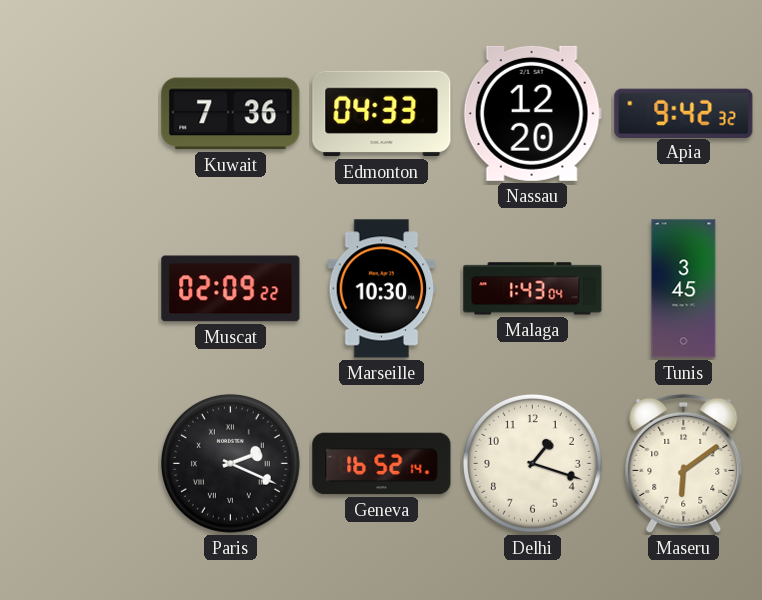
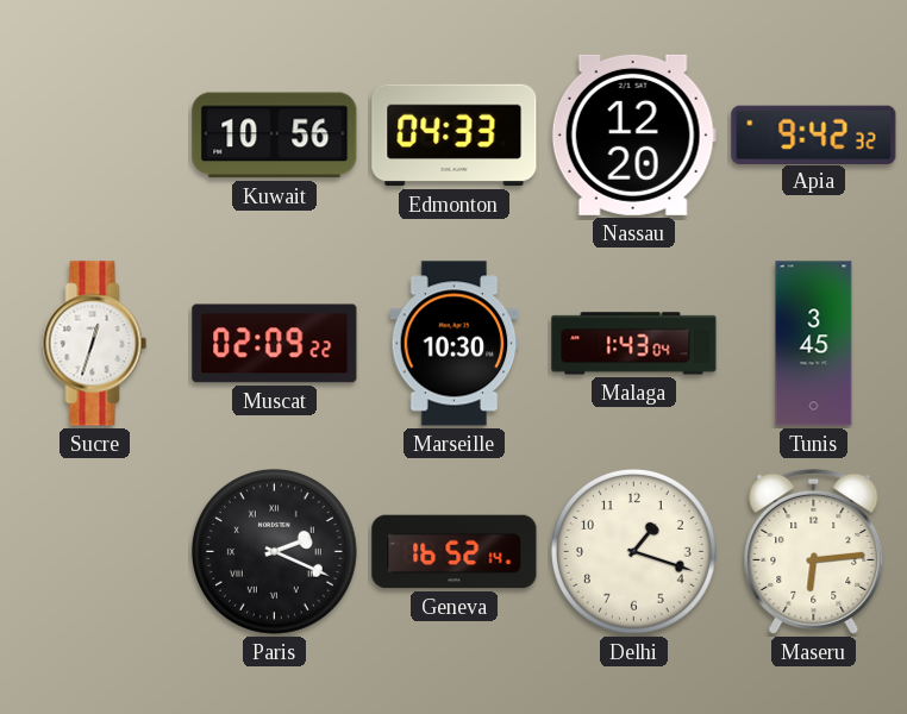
Kuwait: 7:36 -> 10:56
Sucre: none -> 12:33
Maseru: 6:09 -> 6:14
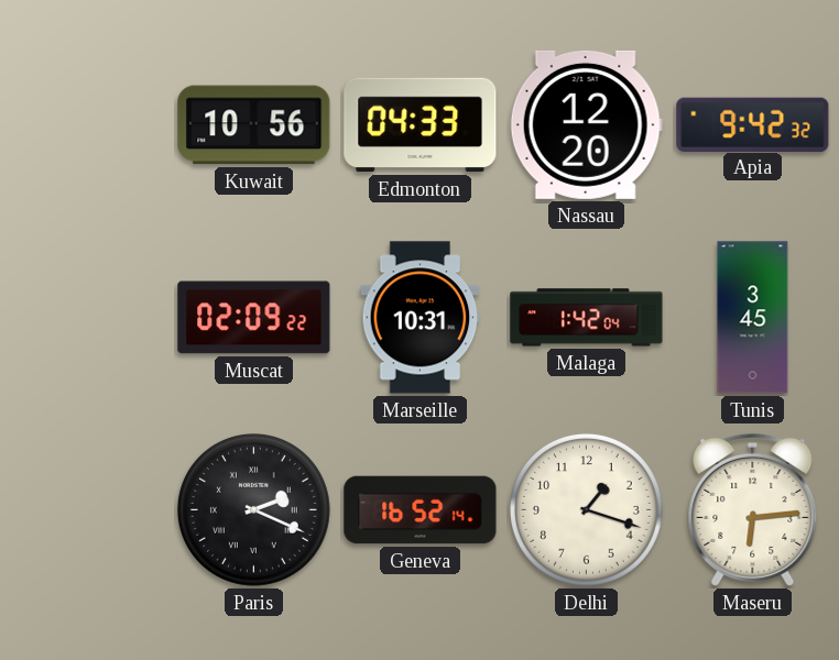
Sucre: 12:33 -> none
Marseille: 10:30 -> 10:31
Malaga: 1:43 -> 1:42
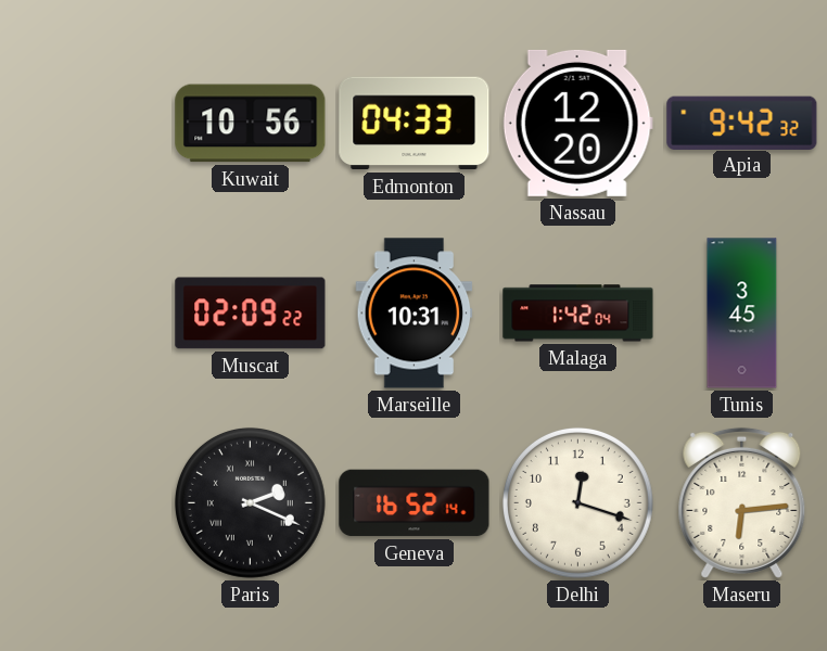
Delhi: 1:18 -> 12:18
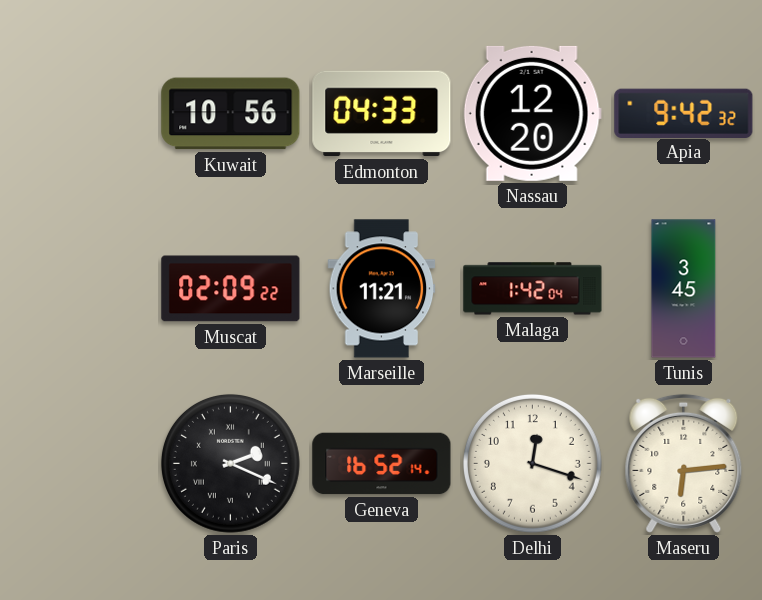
Marseille: 10:31 -> 11:21
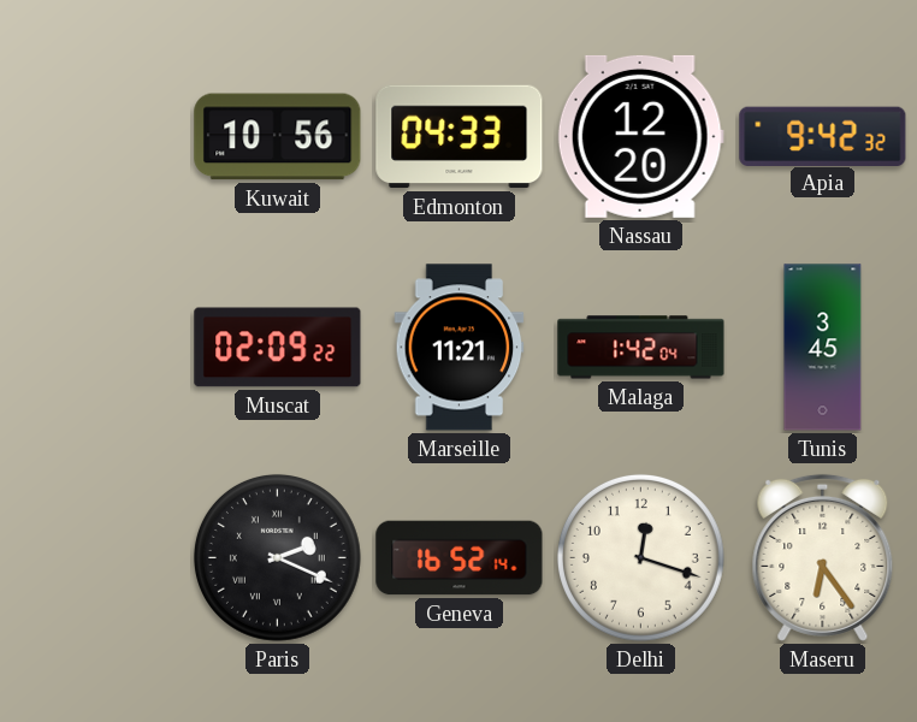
Maseru: 6:14 -> 6:24
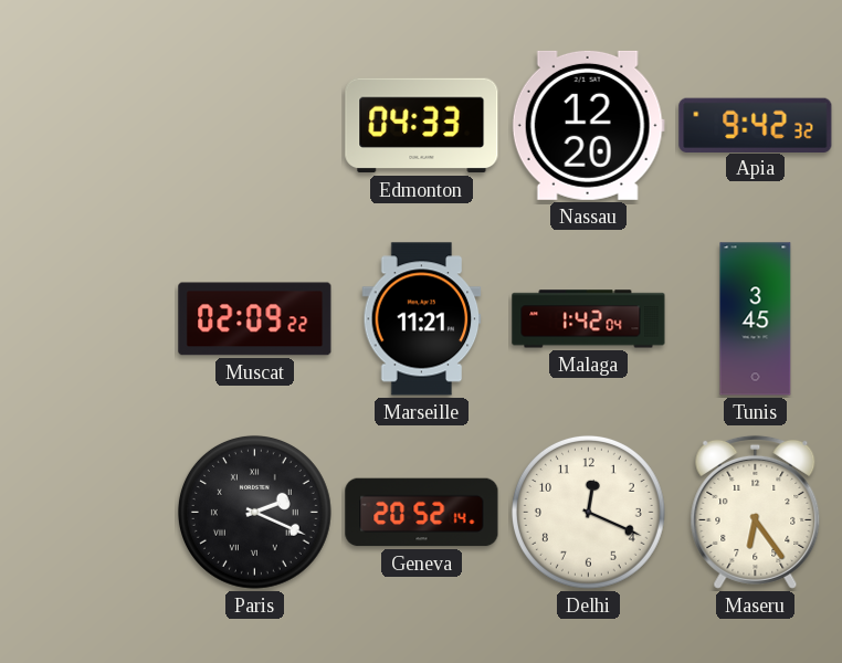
Kuwait: 10:56 -> none
Geneva: 16:52 -> 20:52
Delhi: 12:18 -> 12:19
